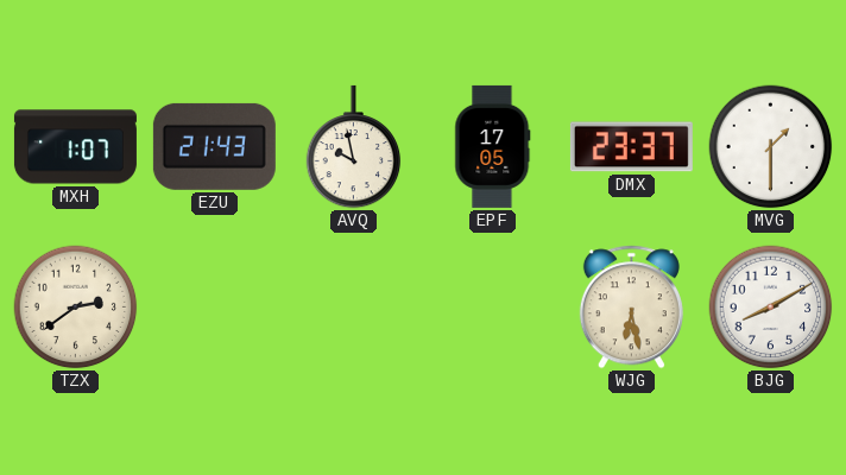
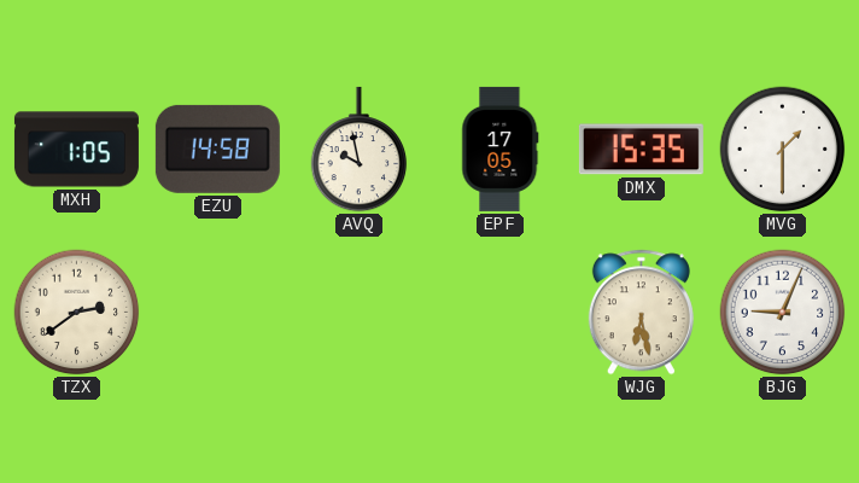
MXH: 1:07 -> 1:05
EZU: 21:43 -> 14:58
DMX: 23:37 -> 15:35
BJG: 8:10 -> 9:04
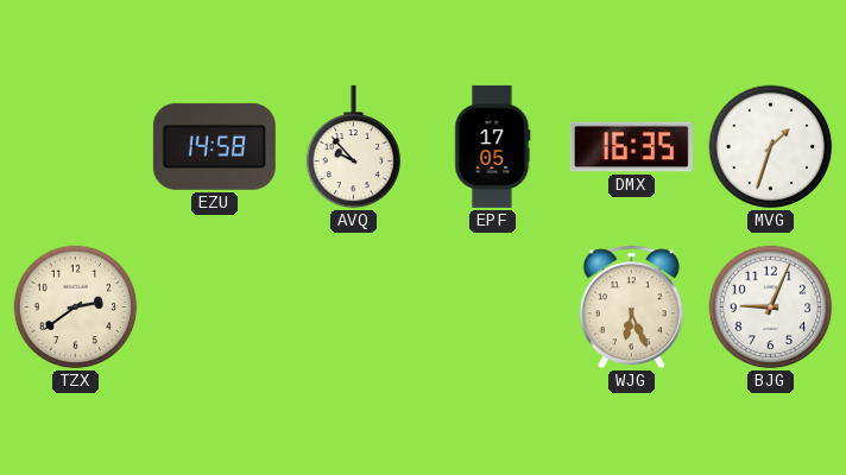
MXH: 1:05 -> none
AVQ: 9:58 -> 9:53
DMX: 15:35 -> 16:35
MVG: 1:30 -> 1:33
WJG: 6:28 -> 6:26
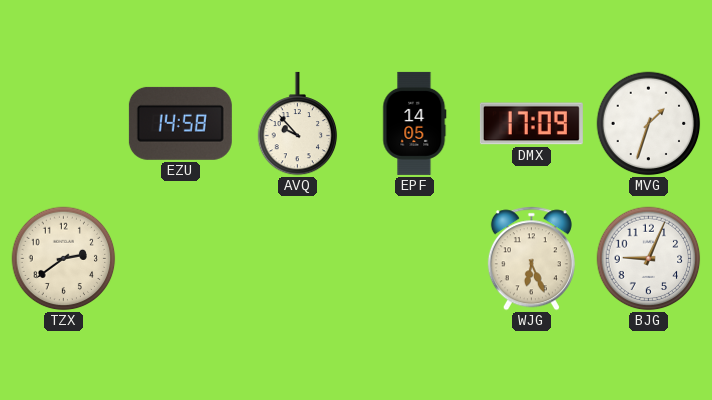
EPF: 17:05 -> 14:05
DMX: 16:35 -> 17:09
